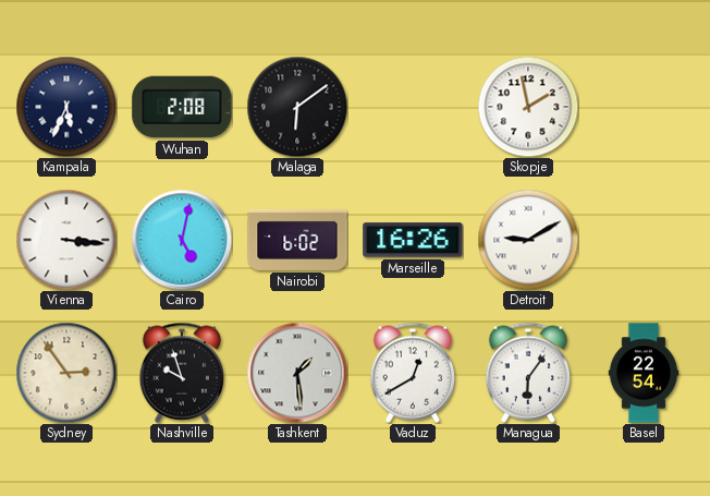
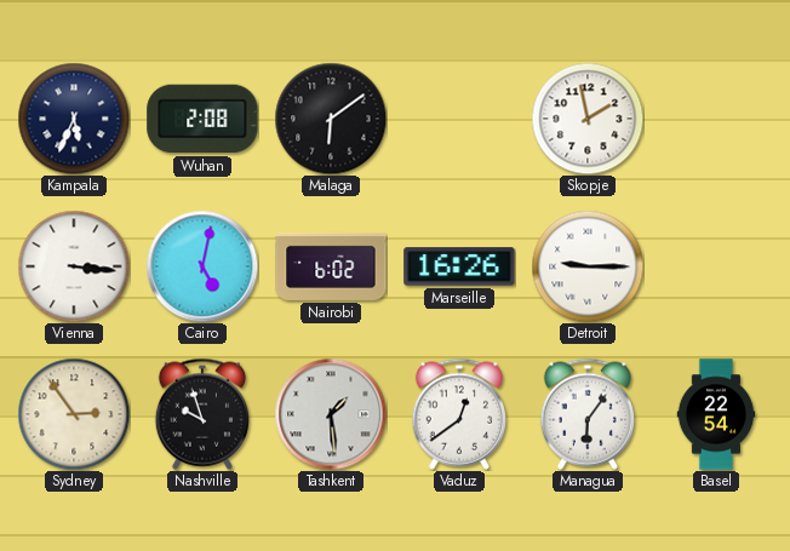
Detroit: 9:10 -> 9:15
Vaduz: 12:40 -> 12:39
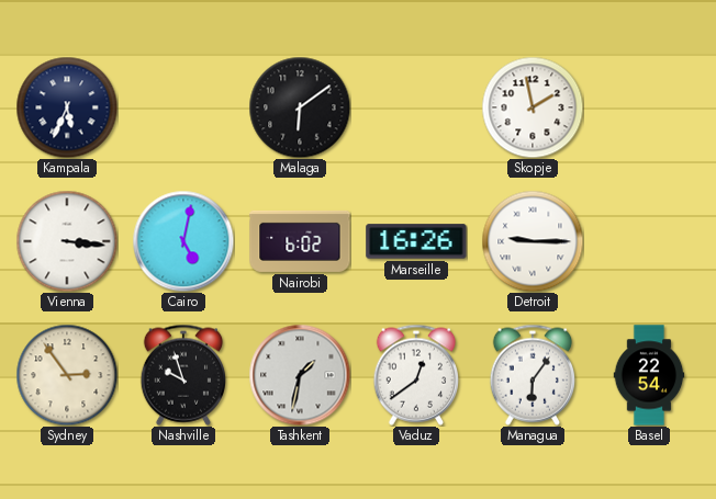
Wuhan: 2:08 -> none
Tashkent: 1:29 -> 1:32
